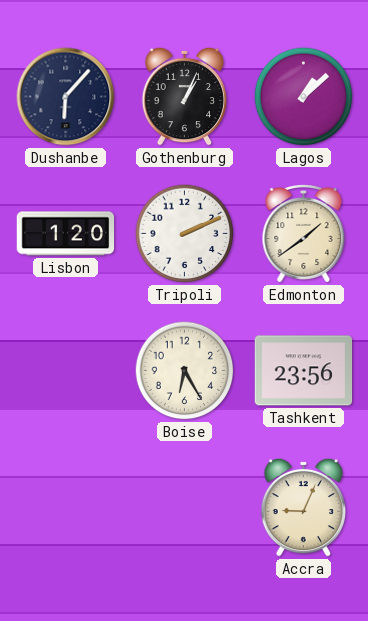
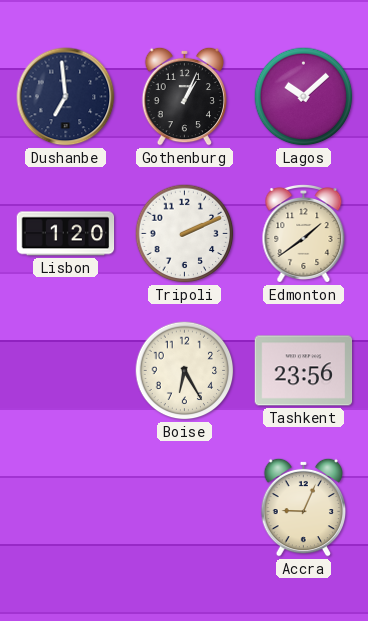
Dushanbe: 6:07 -> 6:59
Lagos: 1:08 -> 10:08
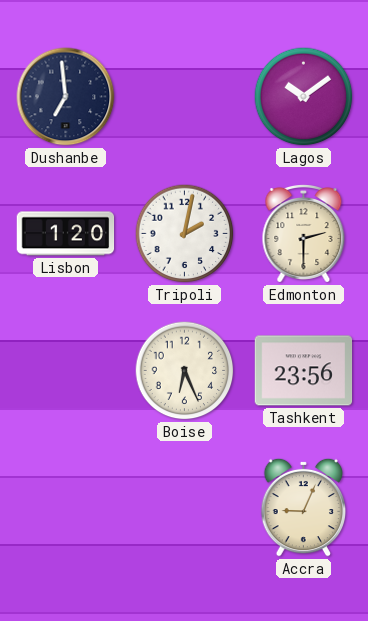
Gothenburg: 1:04 -> none
Lagos: 10:08 -> 10:09
Tripoli: 2:11 -> 2:02
Edmonton: 1:39 -> 2:30
Boise: 6:25 -> 6:26
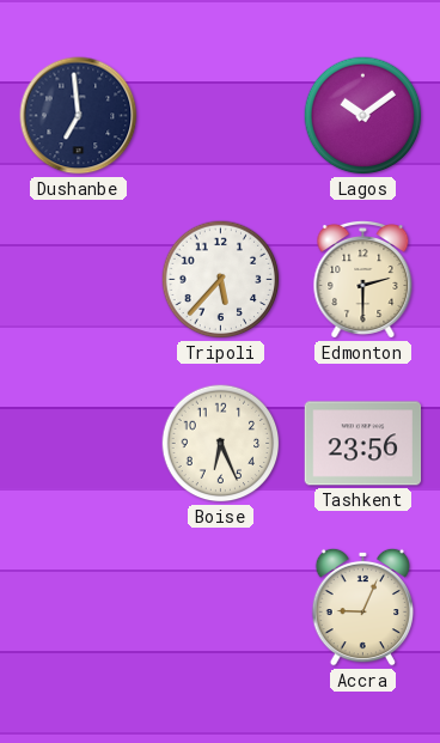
Lisbon: 1:20 -> none
Tripoli: 2:02 -> 5:37
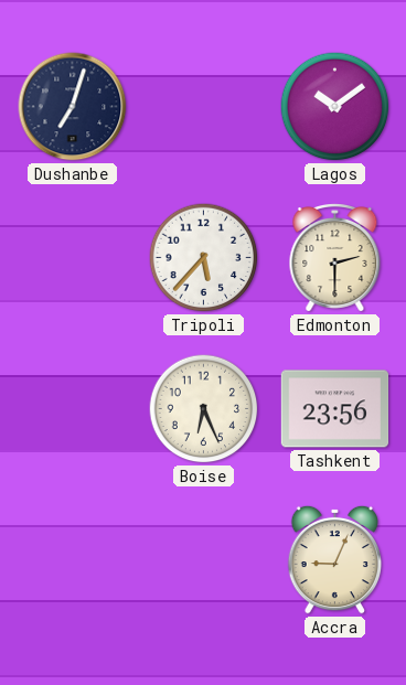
Dushanbe: 6:59 -> 7:03
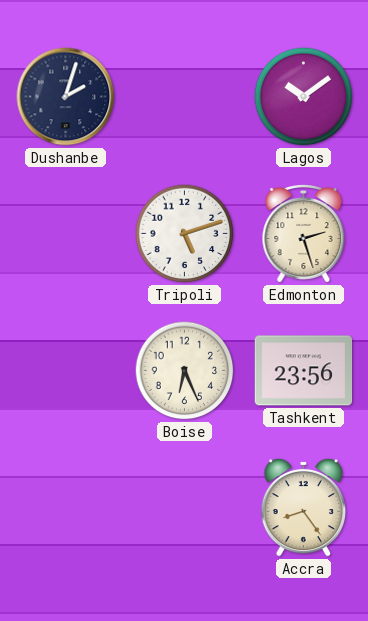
Dushanbe: 7:03 -> 2:03
Tripoli: 5:37 -> 5:12
Edmonton: 2:30 -> 2:27
Accra: 9:04 -> 8:24
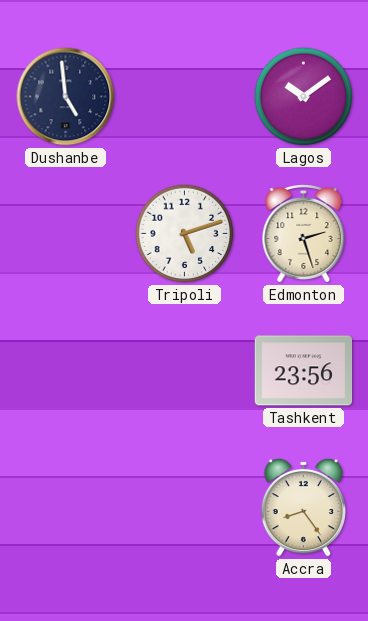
Dushanbe: 2:03 -> 4:59
Boise: 6:26 -> none
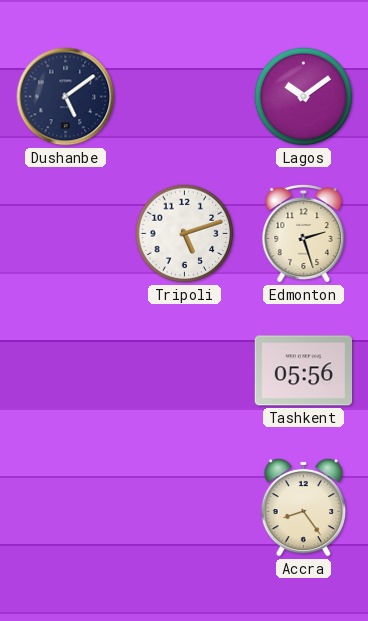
Dushanbe: 4:59 -> 5:09
Tashkent: 23:56 -> 05:56
